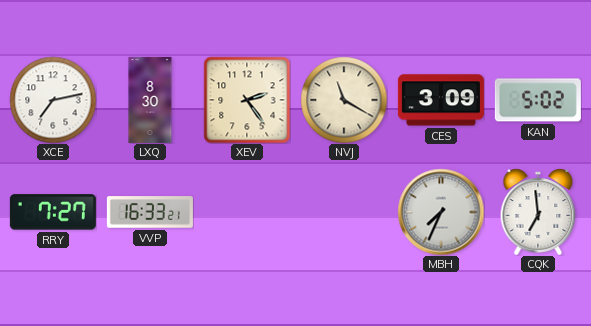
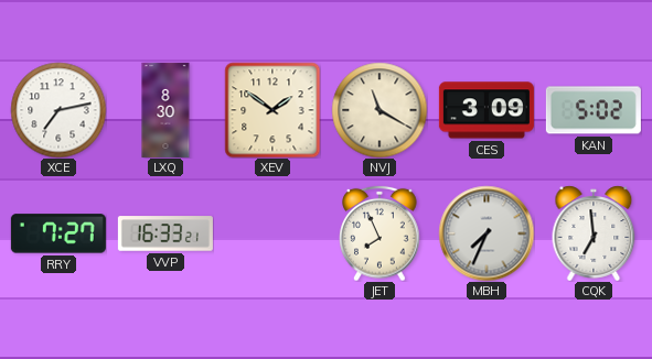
XEV: 2:24 -> 1:51
JET: none -> 7:56
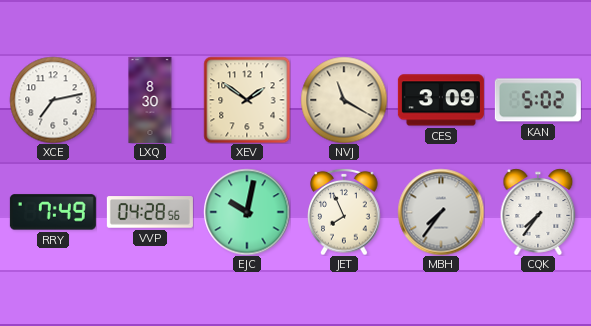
RRY: 7:27 -> 7:49
VVP: 16:33 -> 04:28
EJC: none -> 10:02
MBH: 7:34 -> 7:36
CQK: 6:59 -> 7:36
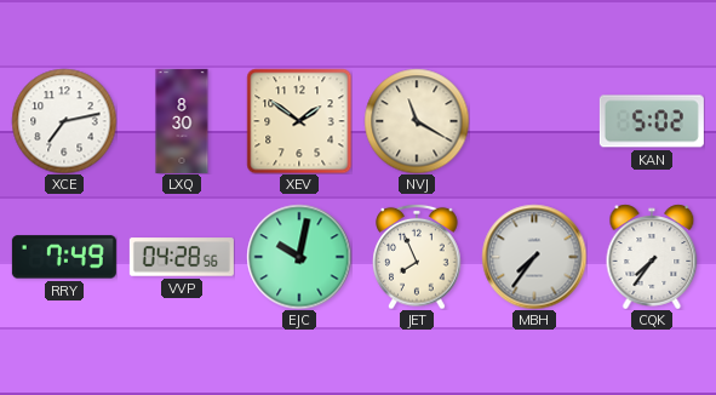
CES: 3:09 -> none
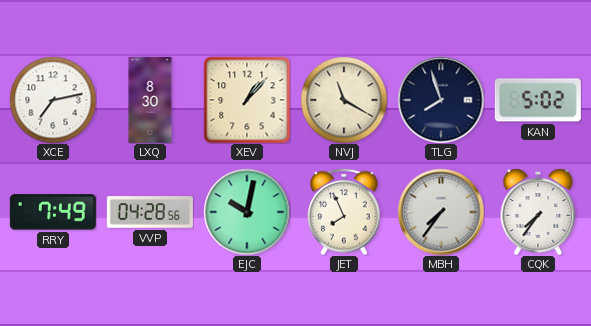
XEV: 1:51 -> 1:07
TLG: none -> 7:57
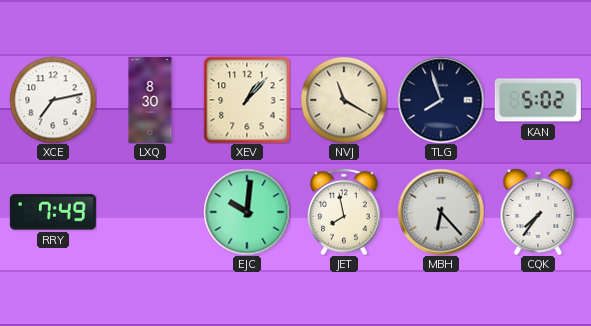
VVP: 04:28 -> none
EJC: 10:02 -> 10:01
JET: 7:56 -> 7:58
MBH: 7:36 -> 6:23
